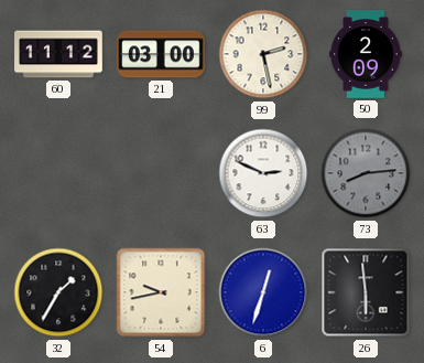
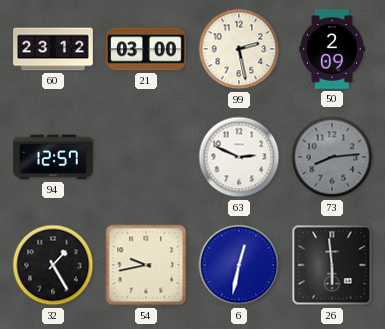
60: 11:12 -> 23:12
94: none -> 12:57
32: 1:35 -> 1:25
6: 12:33 -> 12:32
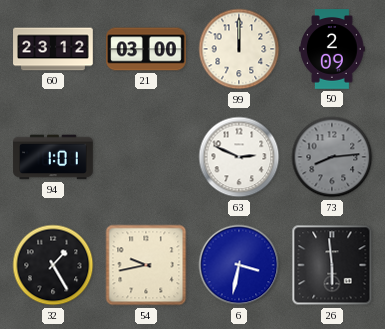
99: 2:28 -> 12:00
94: 12:57 -> 1:01
6: 12:32 -> 3:32
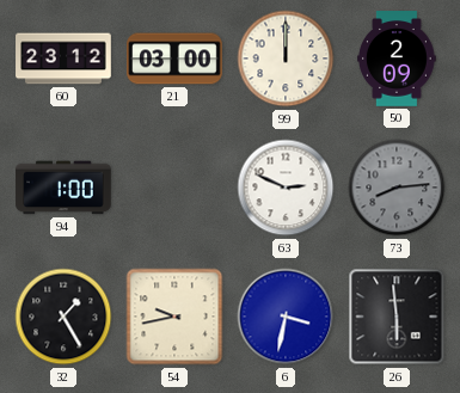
94: 1:01 -> 1:00
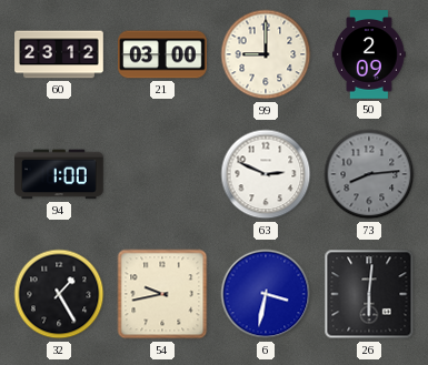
99: 12:00 -> 9:00
26: 5:59 -> 6:01
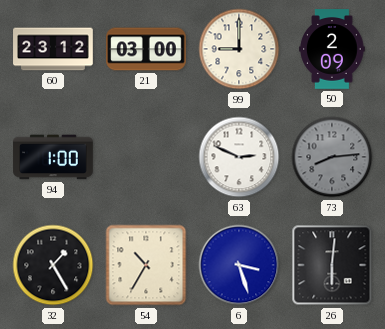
54: 9:43 -> 10:35
6: 3:32 -> 3:27
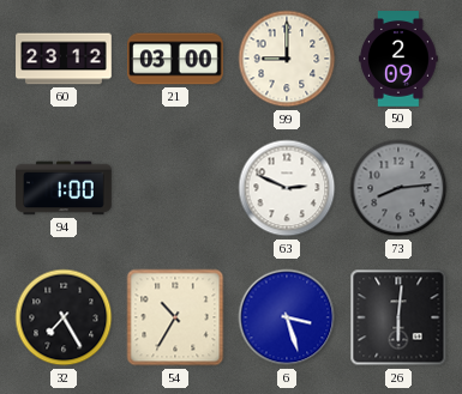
32: 1:25 -> 7:25
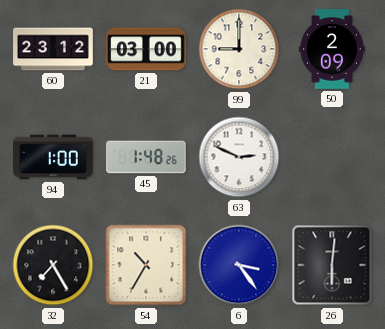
45: none -> 1:48
73: 8:14 -> none
6: 3:27 -> 3:24
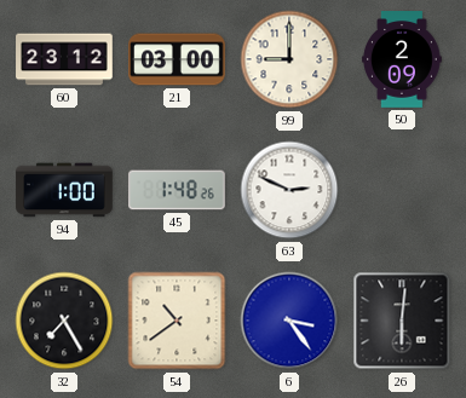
54: 10:35 -> 10:39
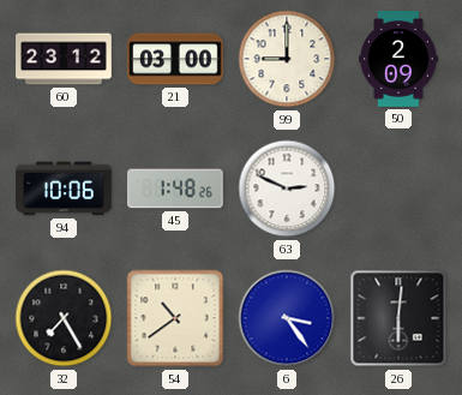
94: 1:00 -> 10:06
